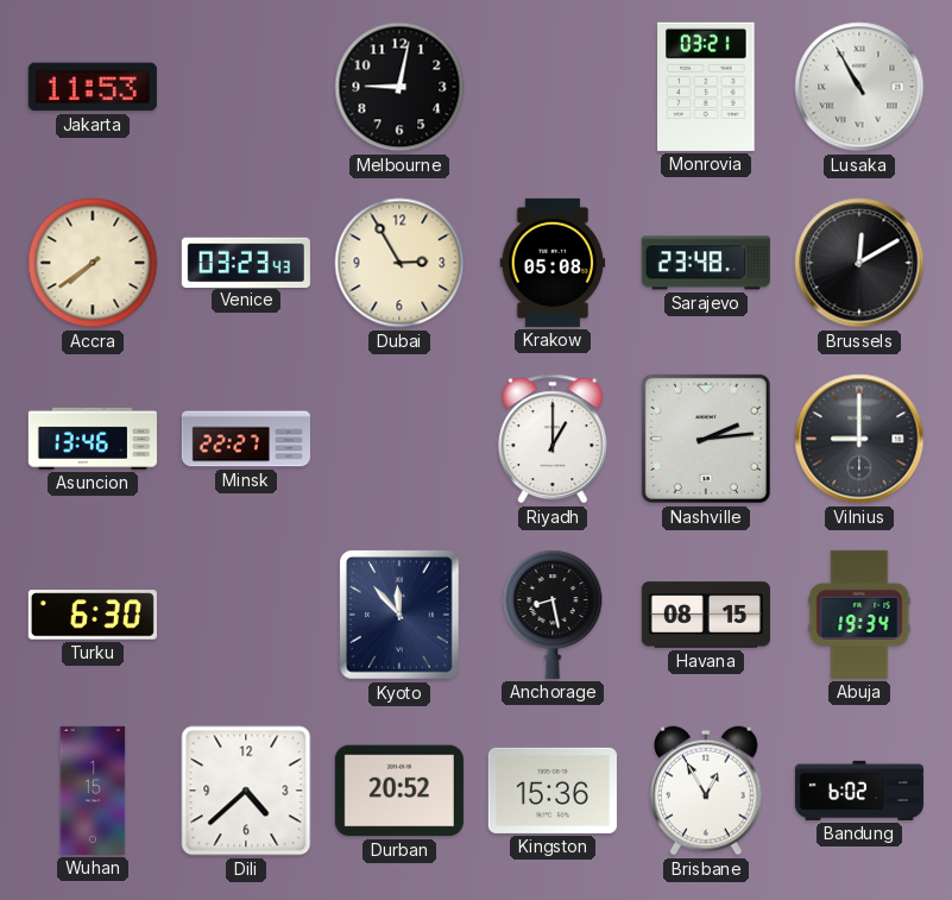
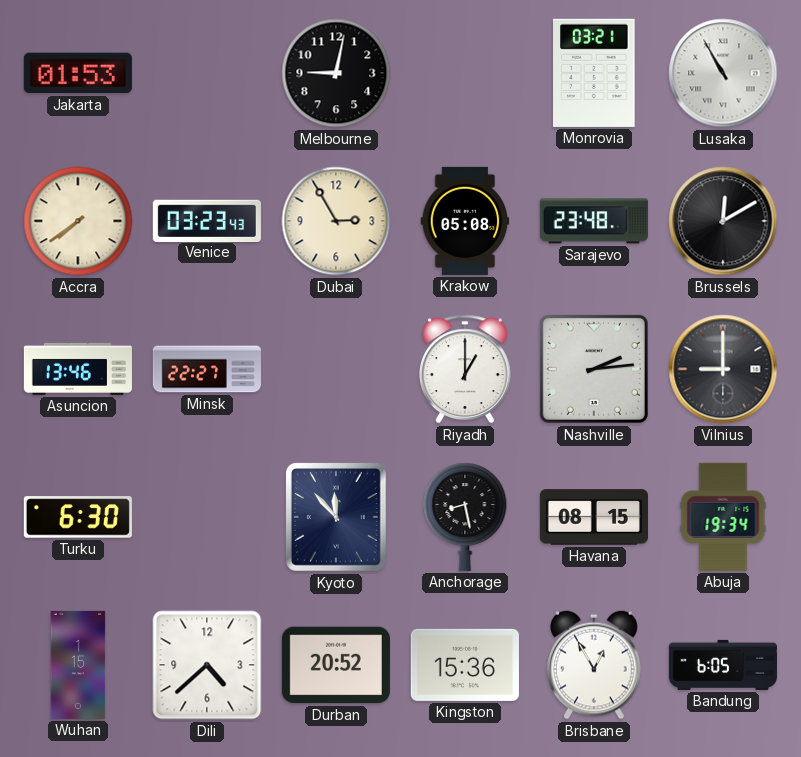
Jakarta: 11:53 -> 01:53
Bandung: 6:02 -> 6:05
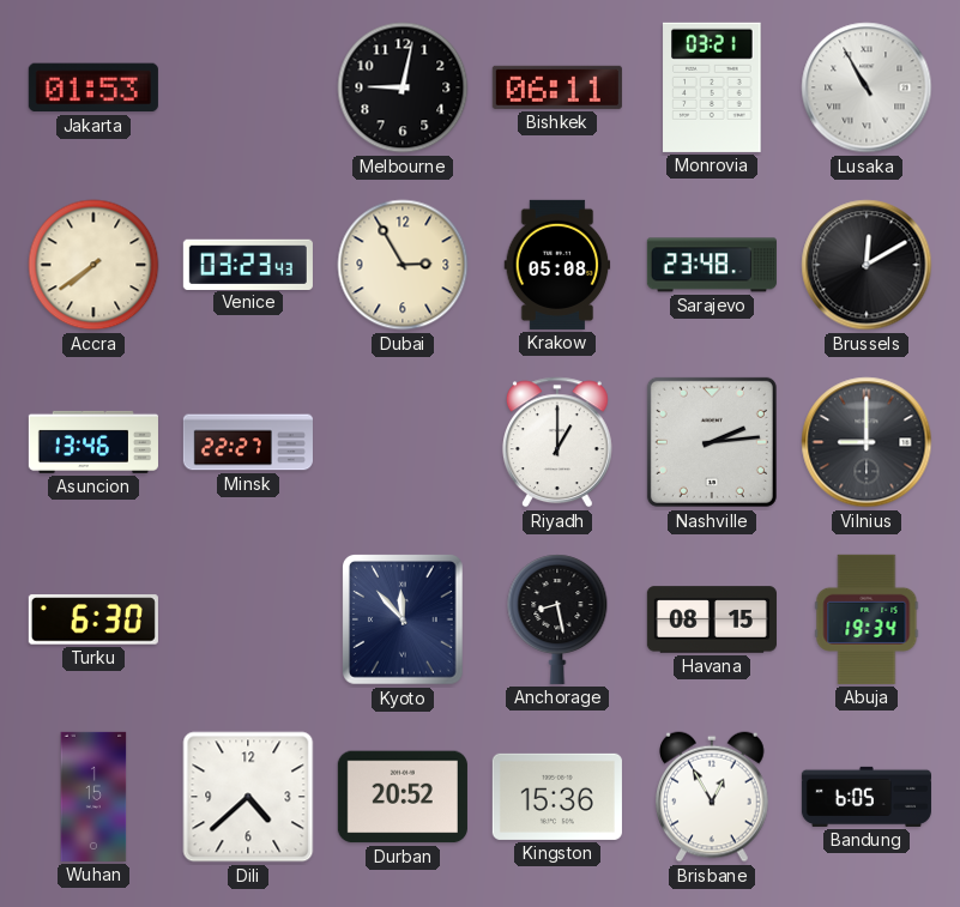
Bishkek: none -> 06:11
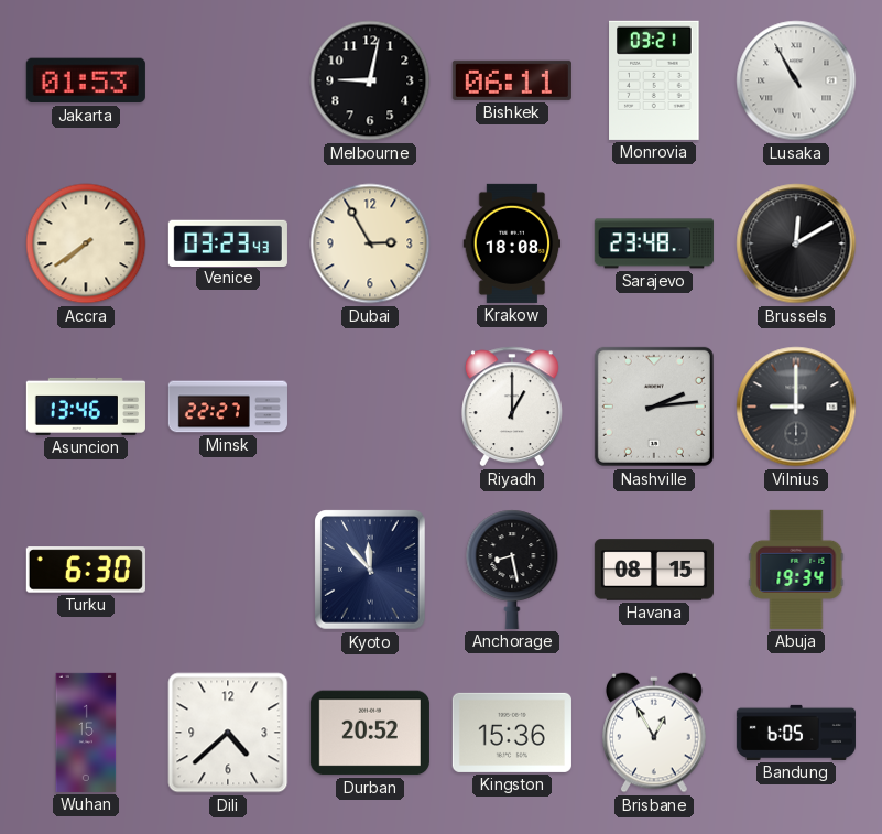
Krakow: 05:08 -> 18:08
